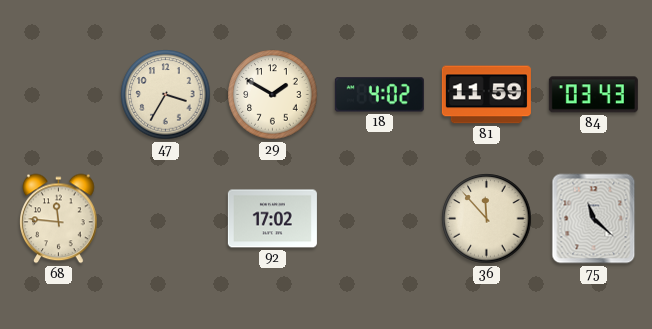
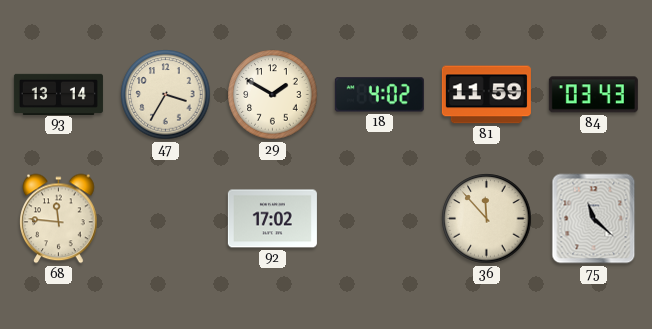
93: none -> 13:14
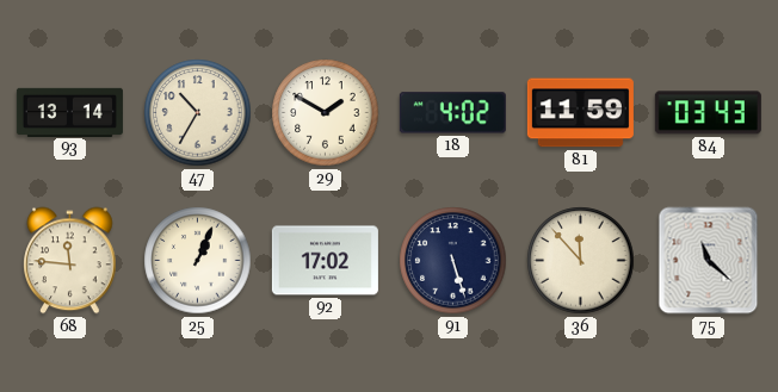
47: 3:35 -> 10:35
25: none -> 1:04
91: none -> 5:27
